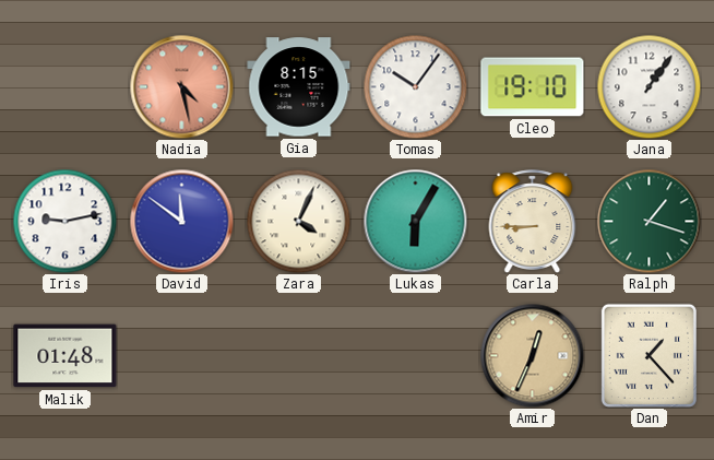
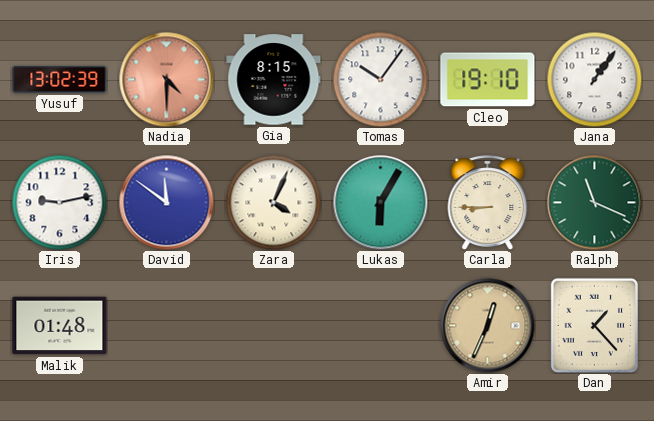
Yusuf: none -> 13:02
Nadia: 4:28 -> 4:30
Ralph: 1:18 -> 11:19
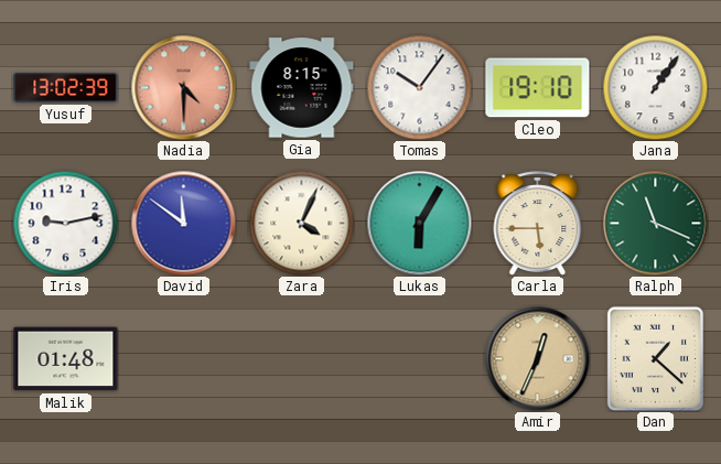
Carla: 8:45 -> 5:45
Dan: 1:23 -> 1:22
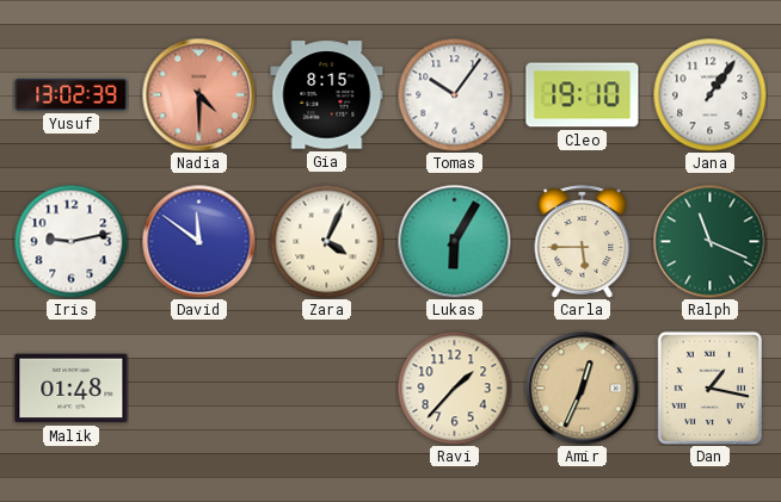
Ravi: none -> 1:37
Dan: 1:22 -> 1:17
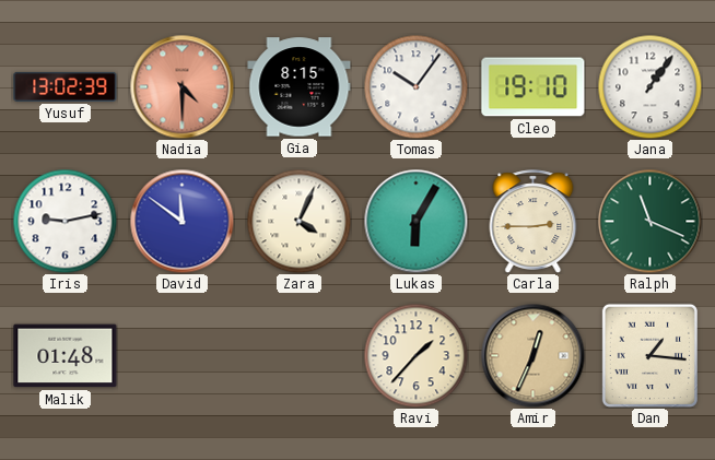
Carla: 5:45 -> 2:45
Dan: 1:17 -> 1:16
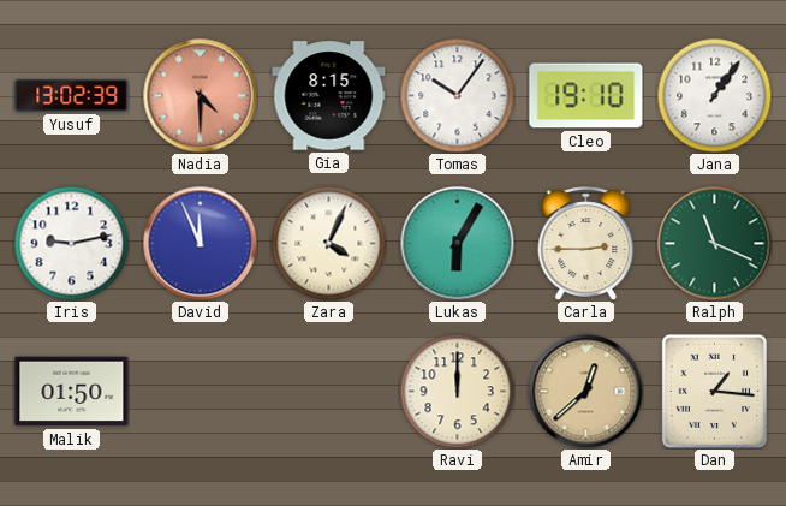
David: 11:51 -> 11:56
Malik: 01:48 -> 01:50
Ravi: 1:37 -> 12:00
Amir: 12:34 -> 12:38
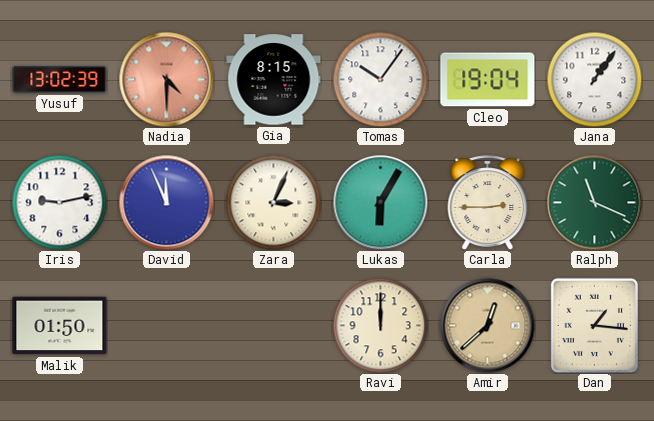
Cleo: 19:10 -> 19:04
Zara: 4:04 -> 3:04
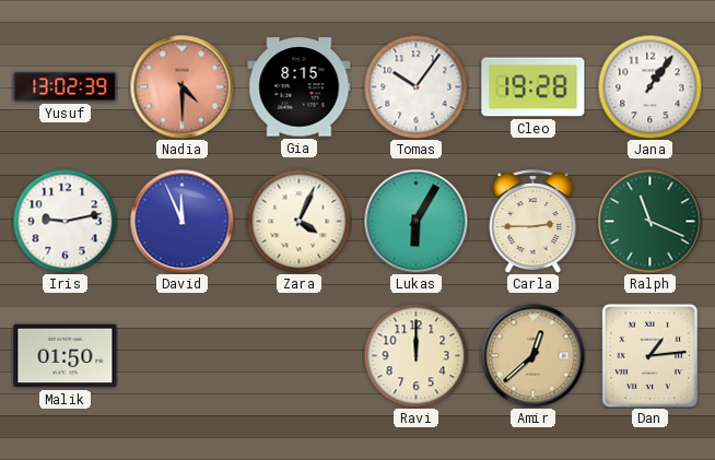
Cleo: 19:04 -> 19:28
Zara: 3:04 -> 4:04
Dan: 1:16 -> 1:14
